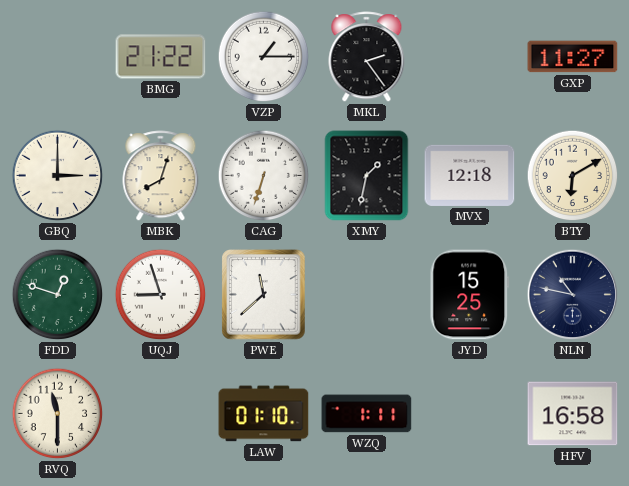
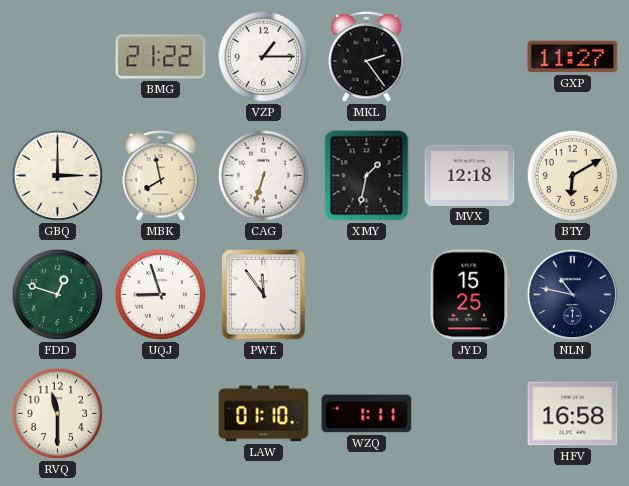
MBK: 8:03 -> 7:58
PWE: 11:38 -> 11:54
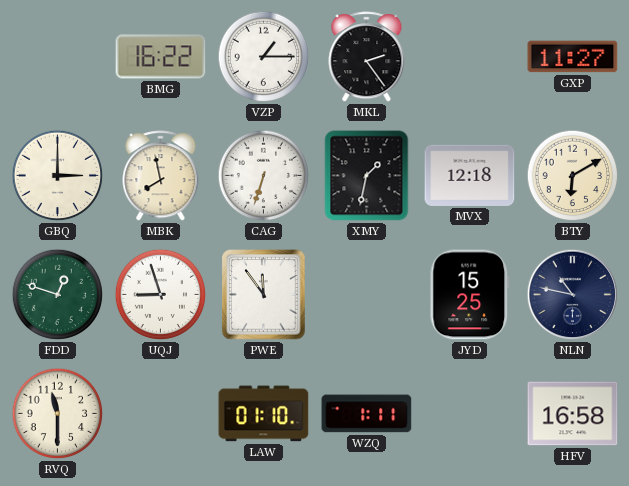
BMG: 21:22 -> 16:22
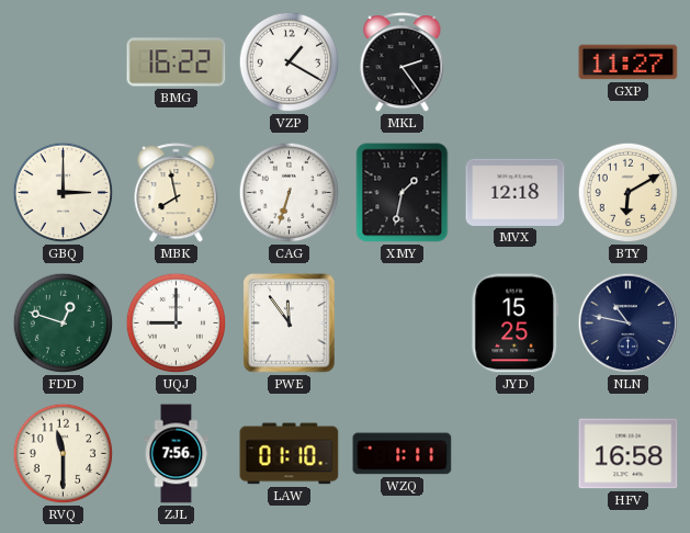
VZP: 1:15 -> 1:20
UQJ: 8:57 -> 9:00
ZJL: none -> 7:56
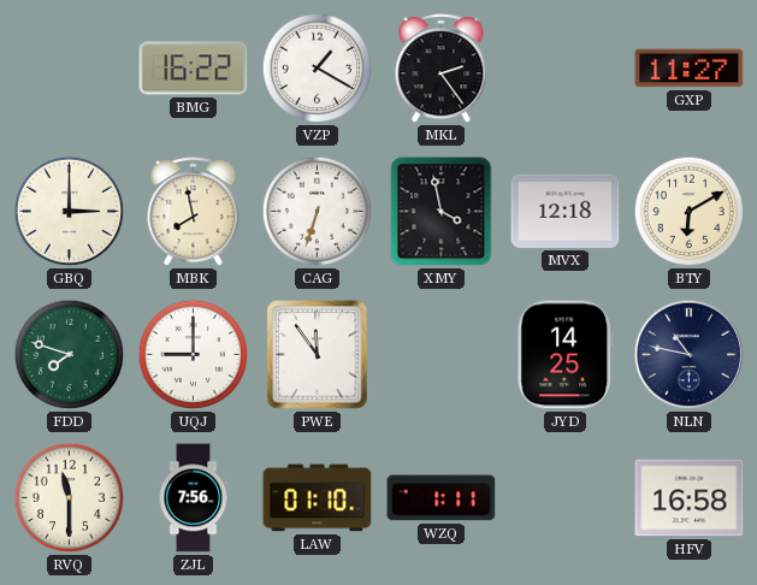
XMY: 1:32 -> 3:58
FDD: 12:48 -> 7:48
JYD: 15:25 -> 14:25
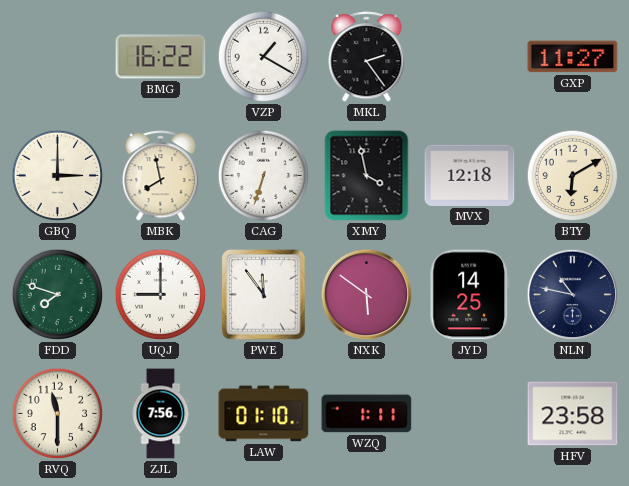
NXK: none -> 5:51
HFV: 16:58 -> 23:58
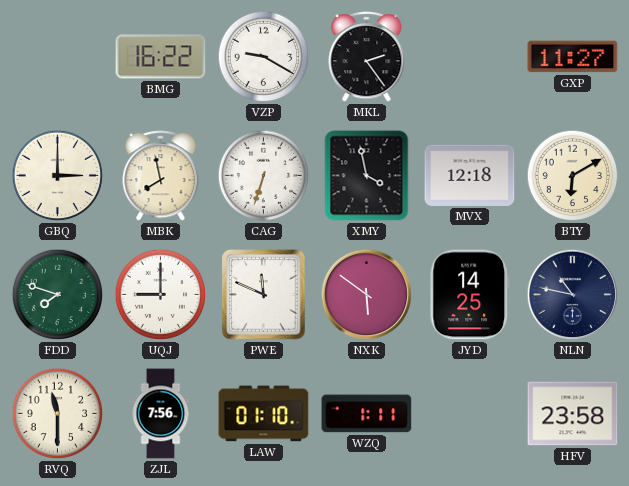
VZP: 1:20 -> 9:20
PWE: 11:54 -> 11:49
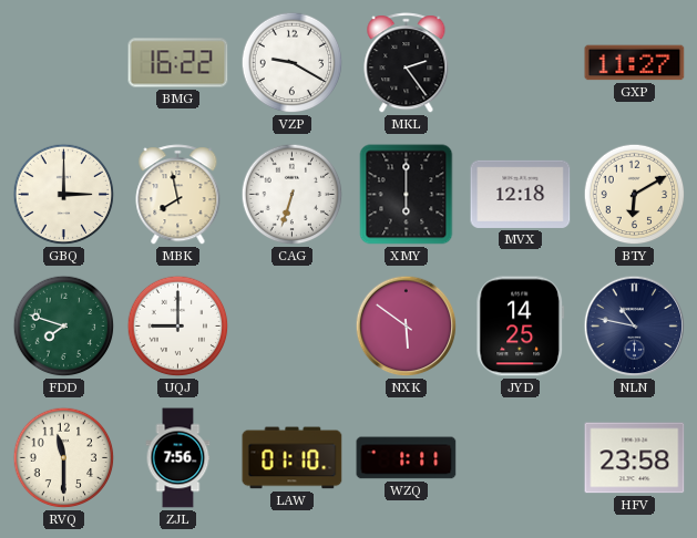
XMY: 3:58 -> 6:00
PWE: 11:49 -> none
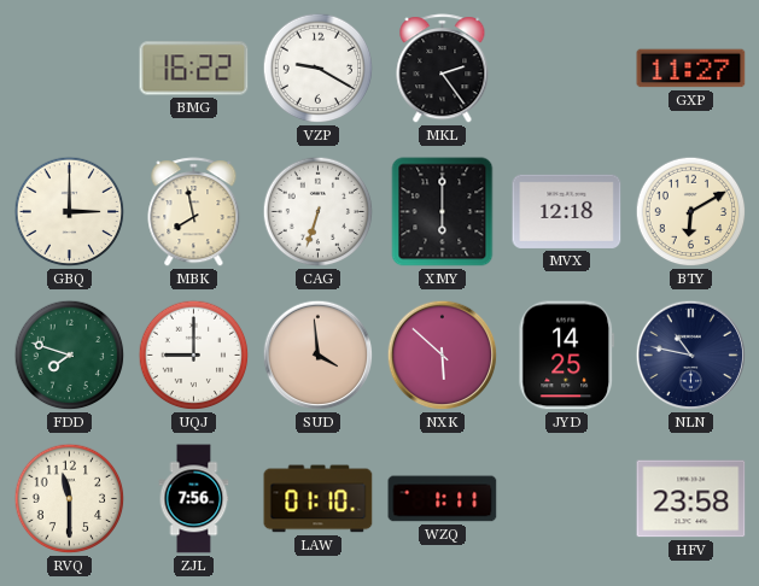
SUD: none -> 3:59
NXK: 5:51 -> 5:52
